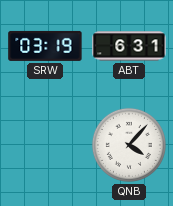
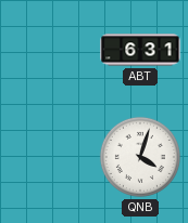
SRW: 03:19 -> none
QNB: 4:07 -> 4:03
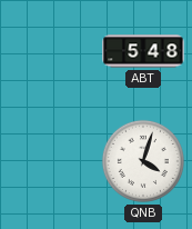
ABT: 6:31 -> 5:48
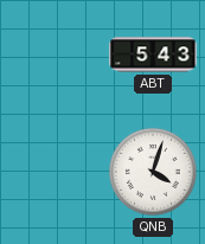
ABT: 5:48 -> 5:43
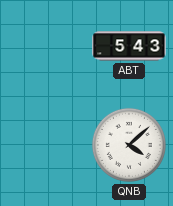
QNB: 4:03 -> 4:08
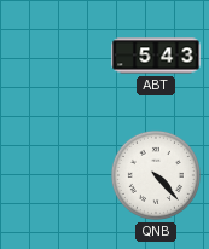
QNB: 4:08 -> 4:23
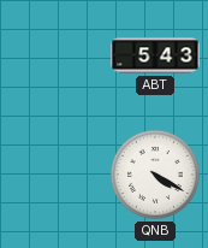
QNB: 4:23 -> 4:20
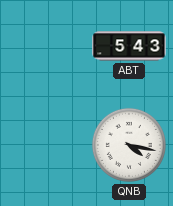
QNB: 4:20 -> 4:17
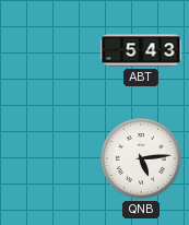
QNB: 4:17 -> 5:14
